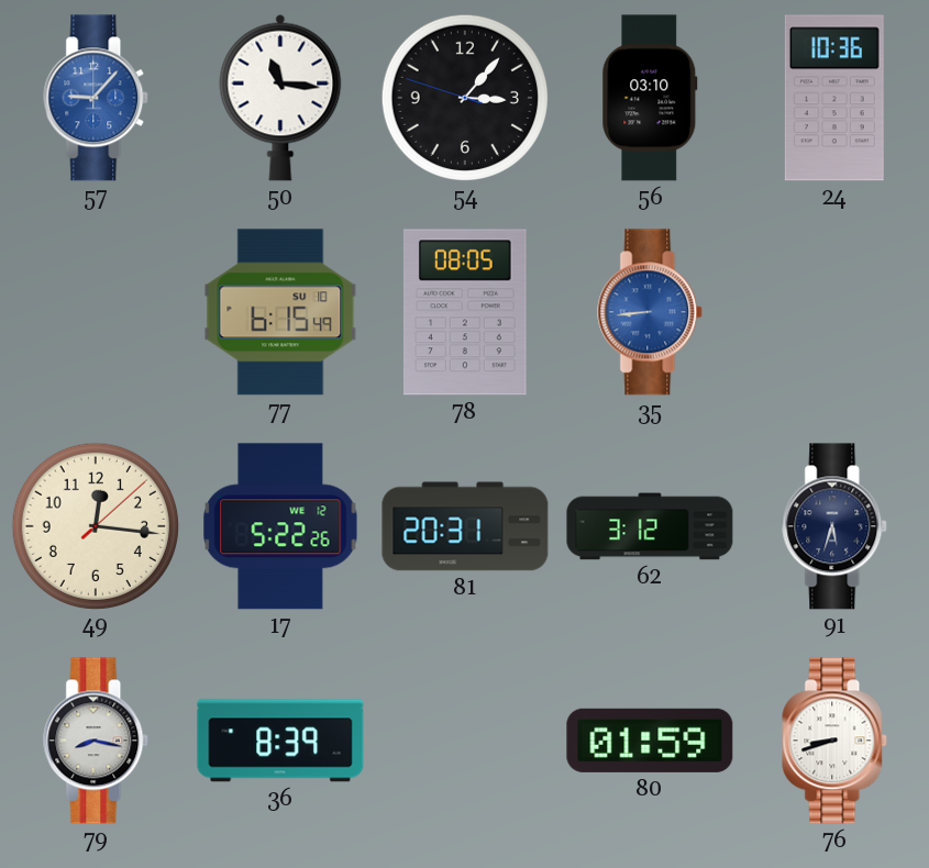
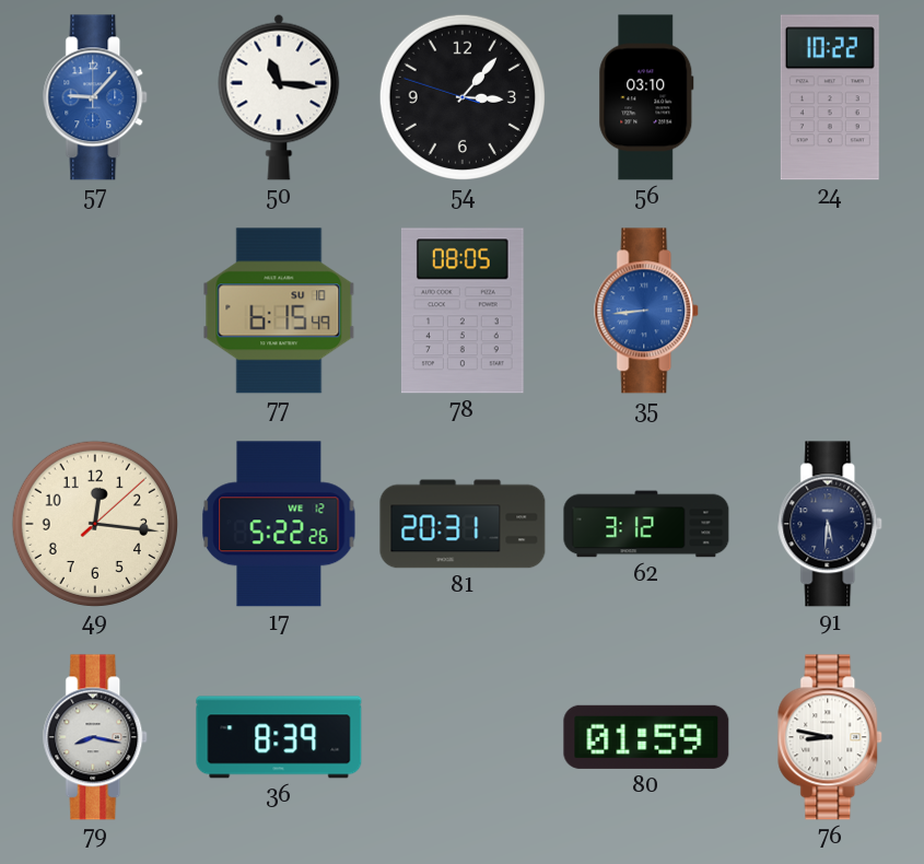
24: 10:36 -> 10:22
91: 5:33 -> 5:31
76: 8:42 -> 8:47
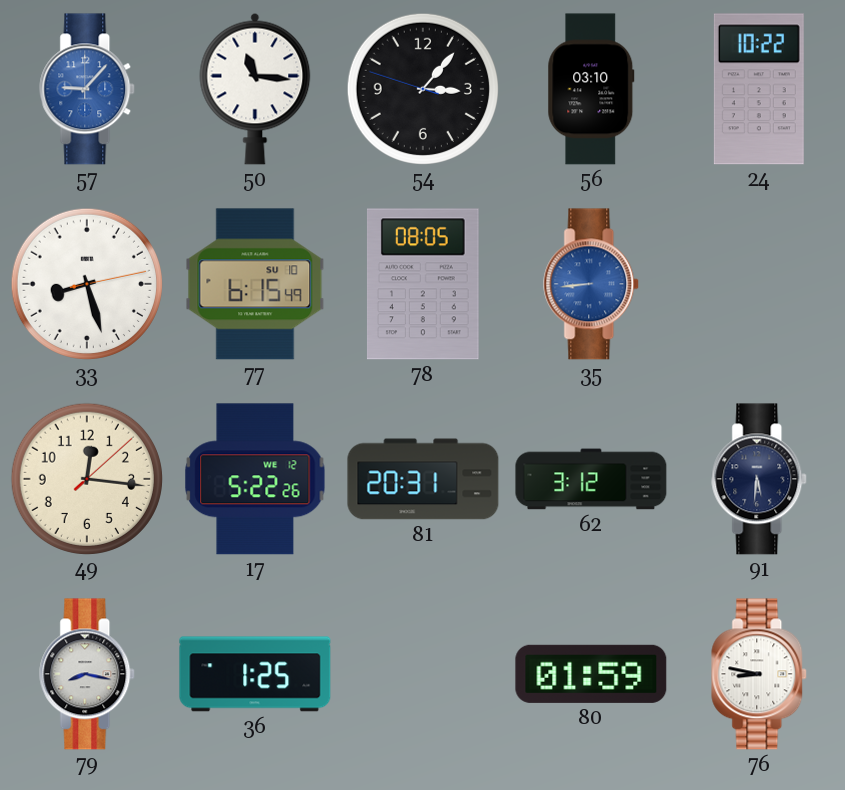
33: none -> 8:27
36: 8:39 -> 1:25
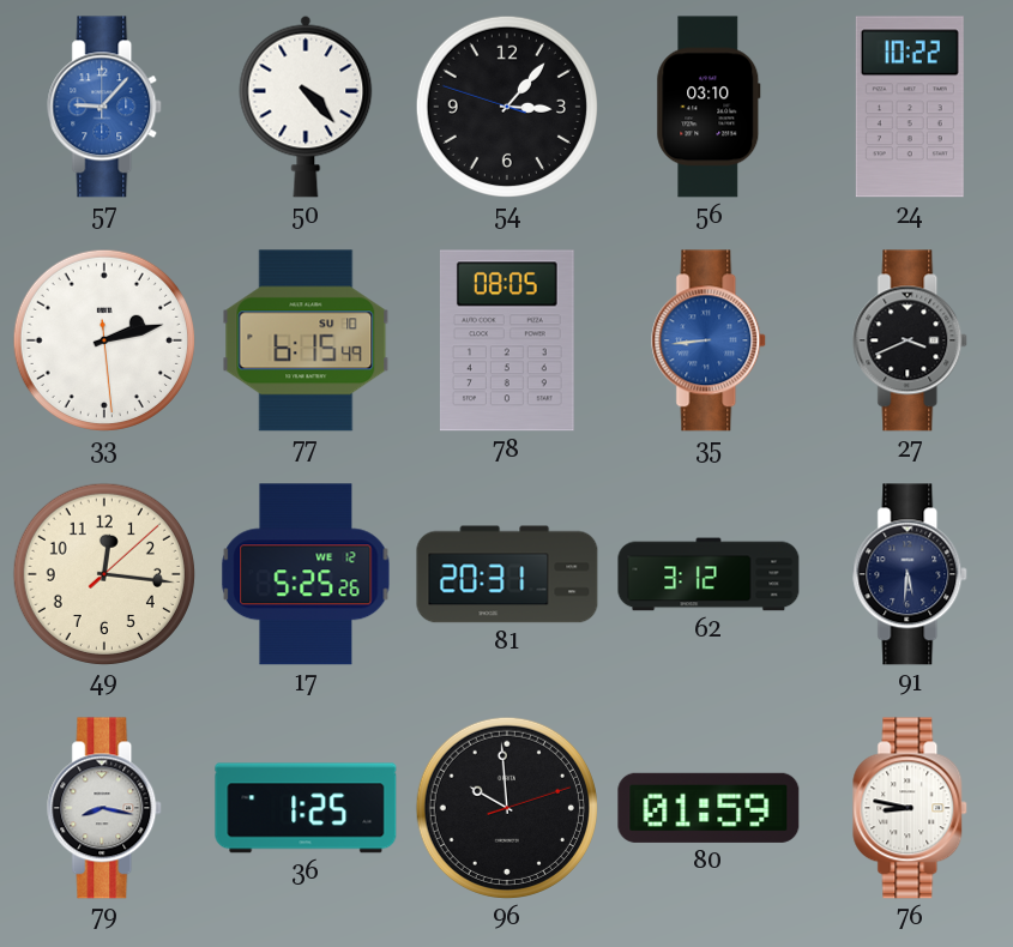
50: 11:16 -> 4:23
33: 8:27 -> 2:12
27: none -> 3:41
17: 5:22 -> 5:25
96: none -> 9:59
